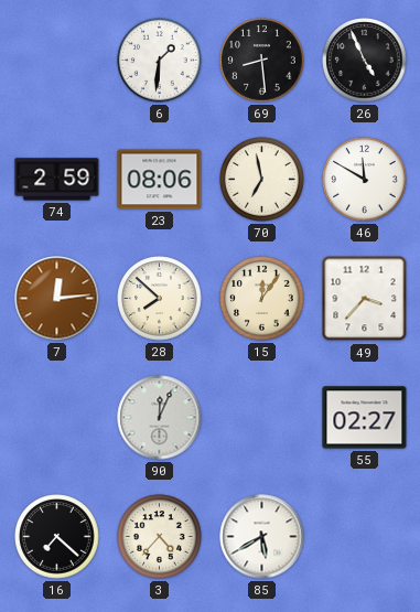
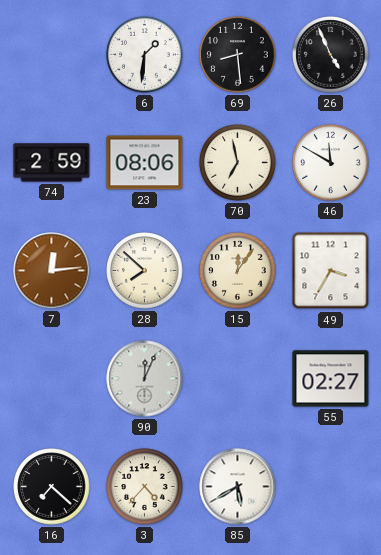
49: 3:37 -> 3:35
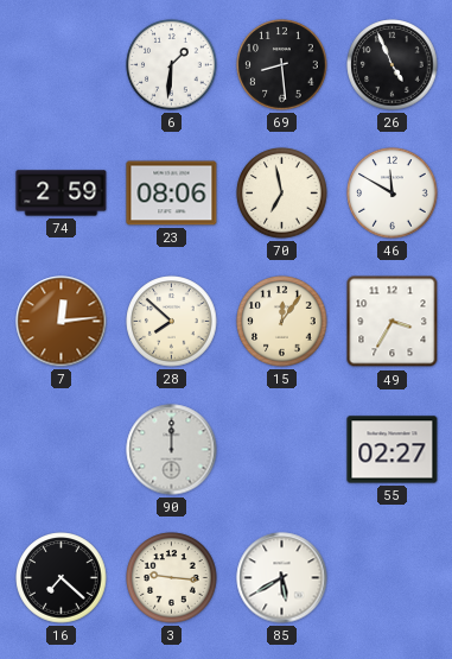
90: 12:04 -> 12:00
3: 4:37 -> 9:16
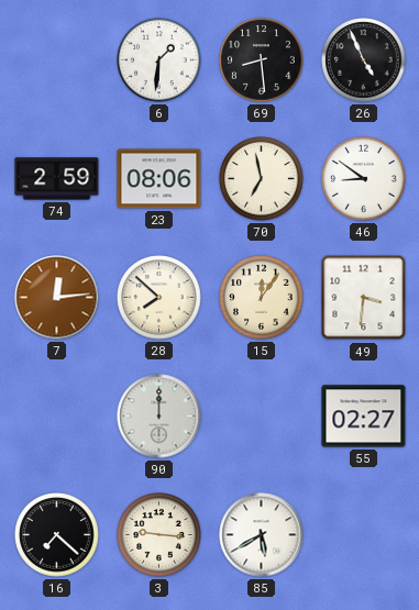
46: 11:50 -> 8:51
49: 3:35 -> 3:31
